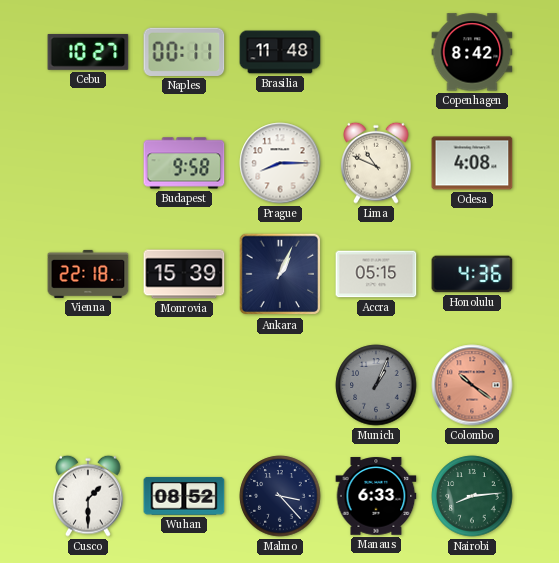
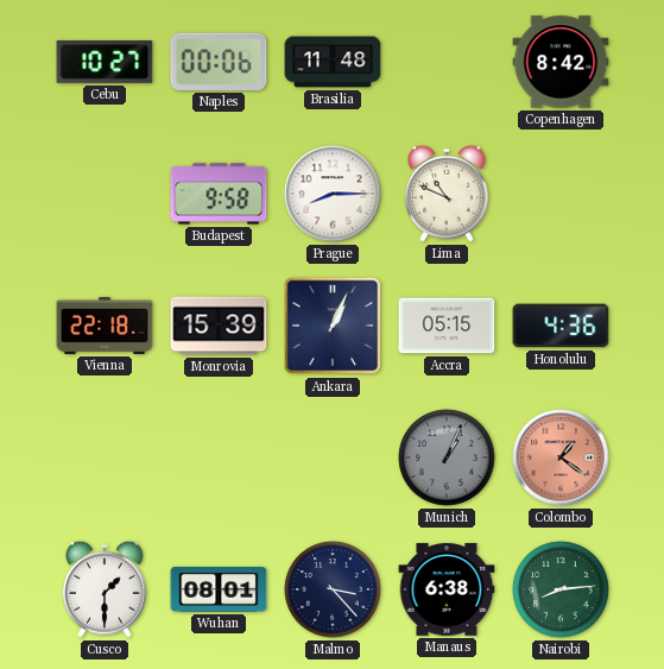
Naples: 00:11 -> 00:06
Odesa: 4:08 -> none
Colombo: 10:21 -> 1:21
Wuhan: 08:52 -> 08:01
Manaus: 6:33 -> 6:38
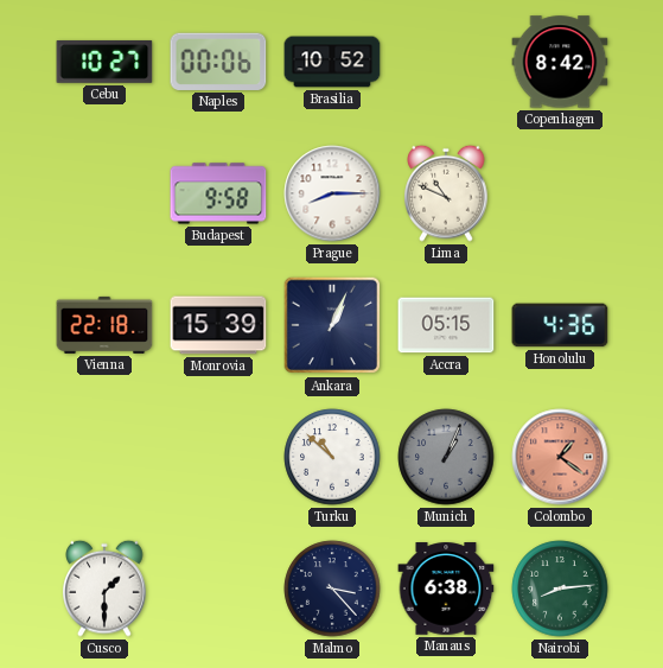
Brasilia: 11:48 -> 10:52
Turku: none -> 10:52
Wuhan: 08:01 -> none
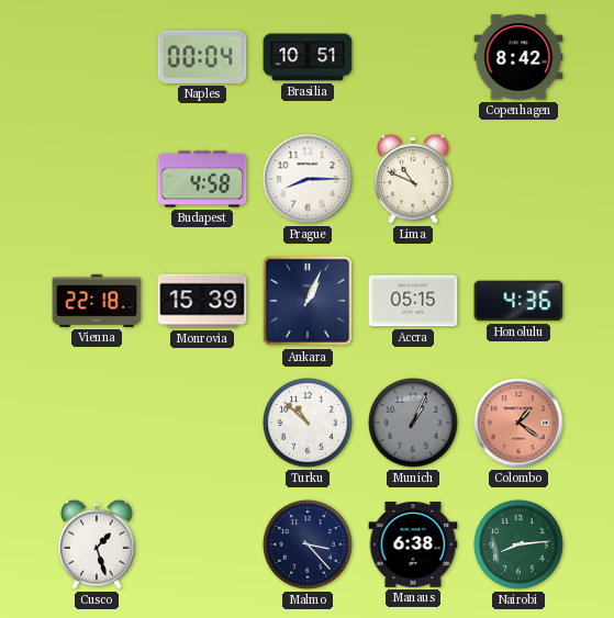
Cebu: 10:27 -> none
Naples: 00:06 -> 00:04
Brasilia: 10:52 -> 10:51
Budapest: 9:58 -> 4:58
Cusco: 1:30 -> 1:27
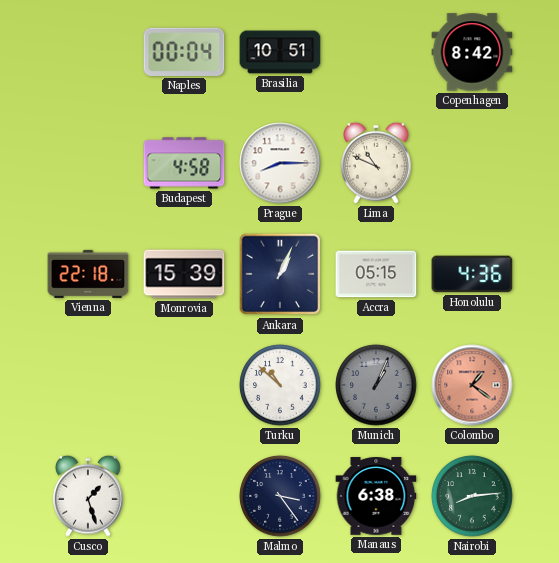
Malmo: 3:23 -> 3:24
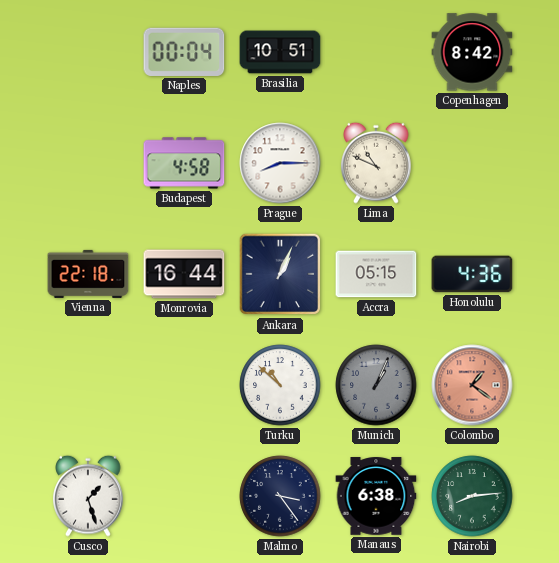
Monrovia: 15:39 -> 16:44
